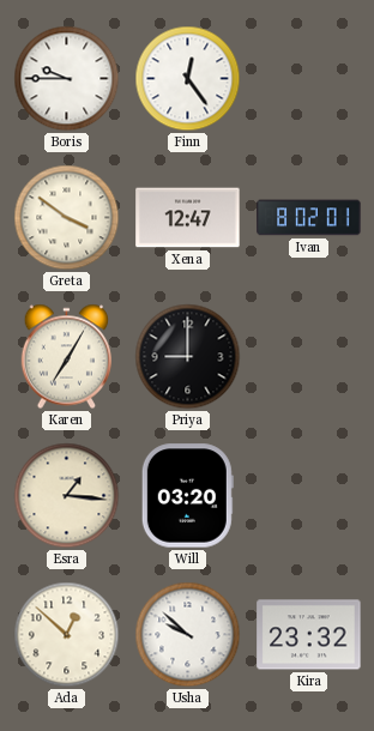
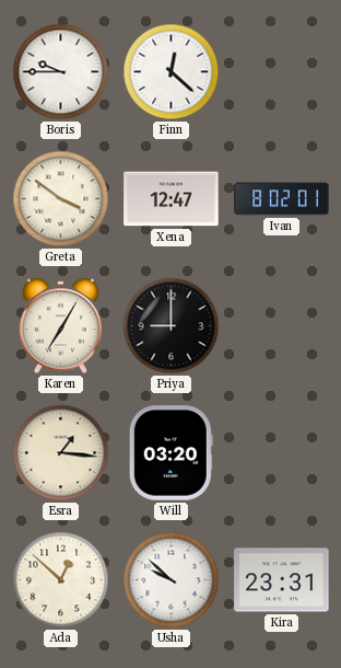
Finn: 12:24 -> 12:22
Kira: 23:32 -> 23:31
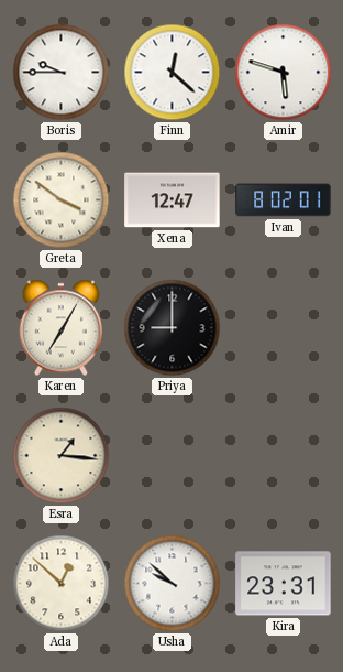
Amir: none -> 5:48
Will: 03:20 -> none
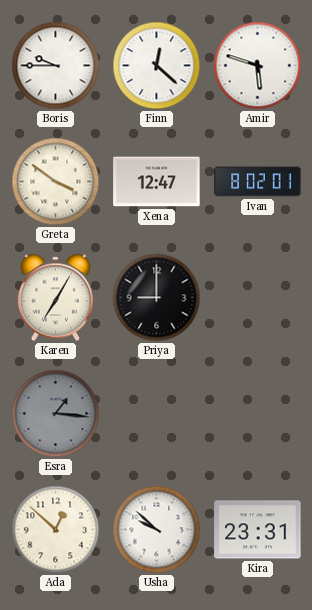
Esra dial: cream -> grey
